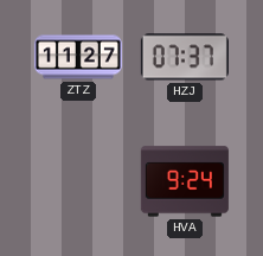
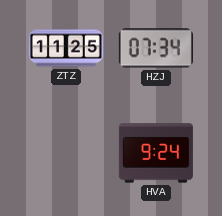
ZTZ: 11:27 -> 11:25
HZJ: 07:37 -> 07:34
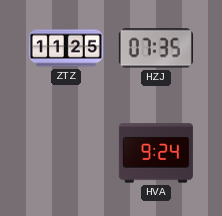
HZJ: 07:34 -> 07:35
